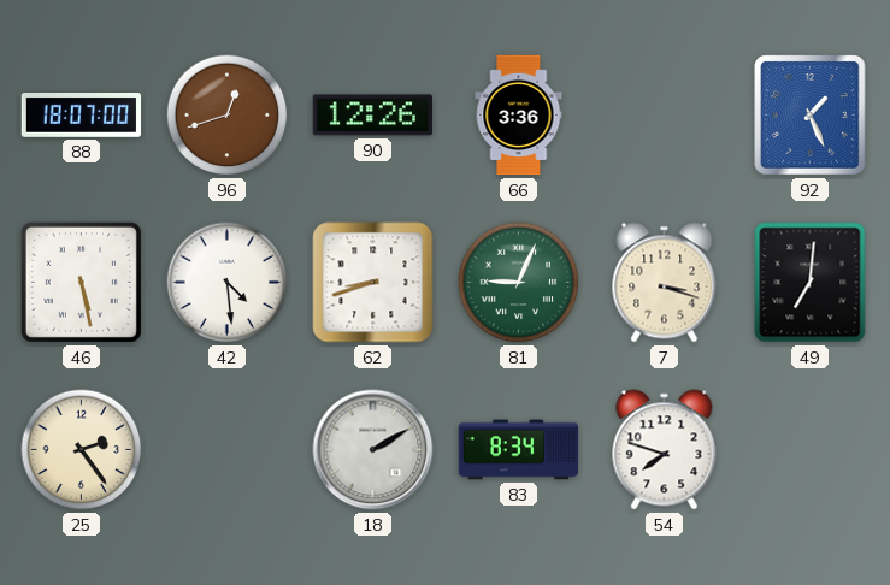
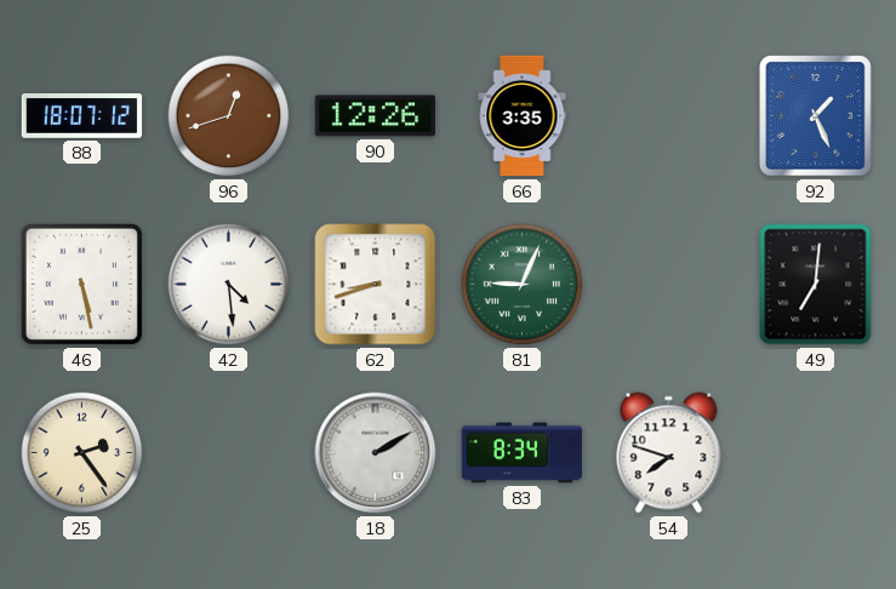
88: 18:07:00 -> 18:07:12
66: 3:36 -> 3:35
7: 3:18 -> none
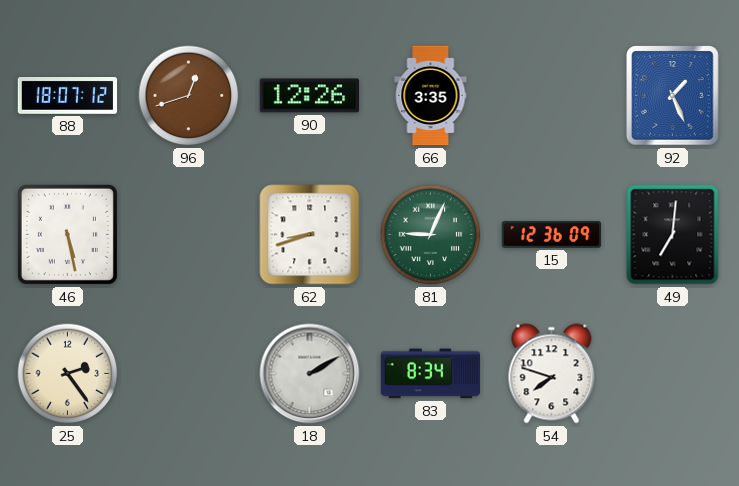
42: 4:29 -> none
15: none -> 12:36
